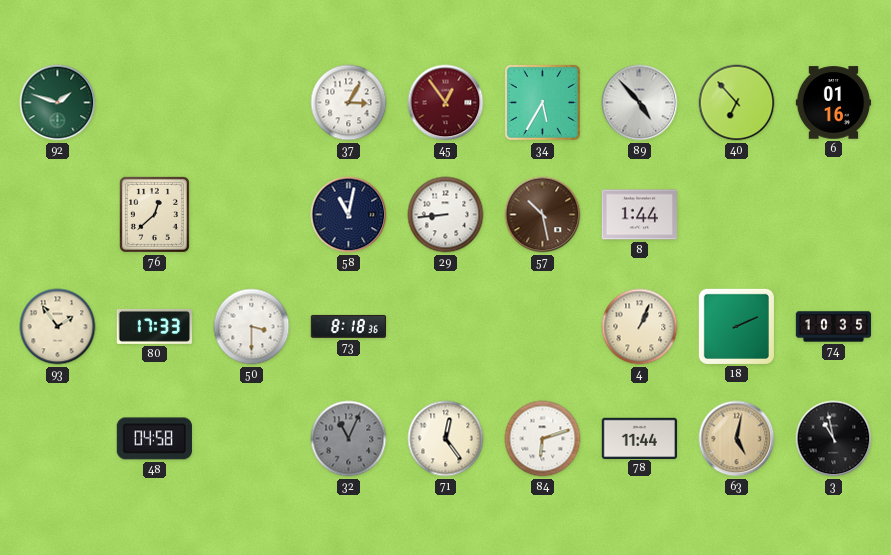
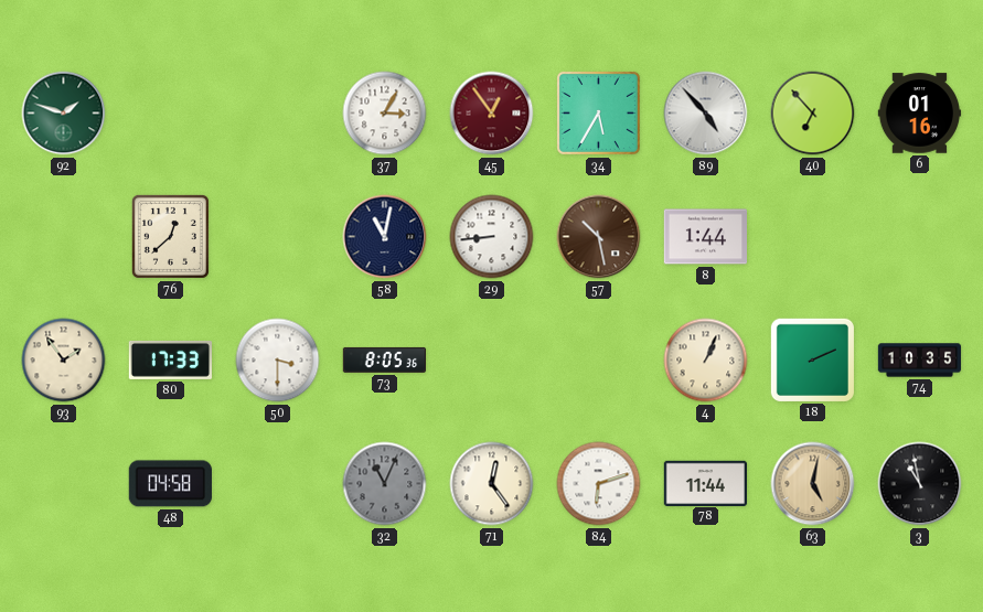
73: 8:18 -> 8:05
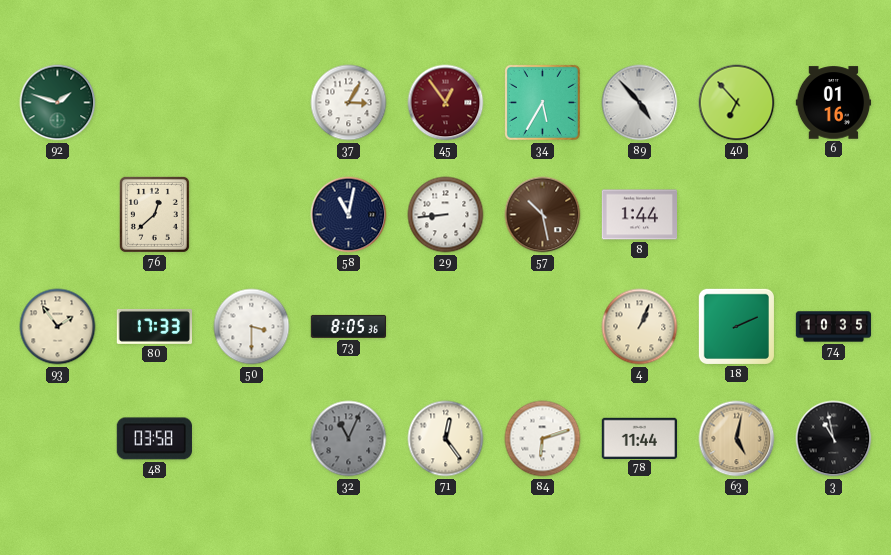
48: 04:58 -> 03:58
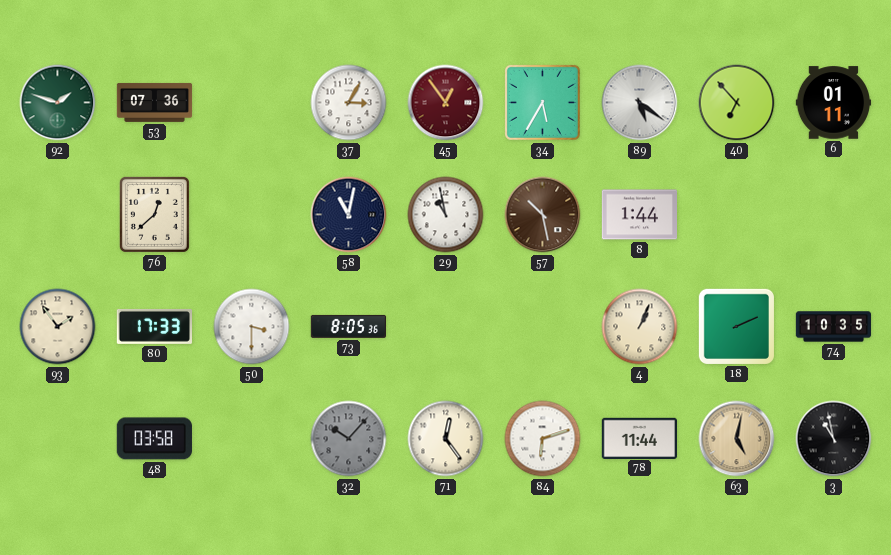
53: none -> 07:36
89: 4:53 -> 5:21
6: 01:16 -> 01:11
29: 8:44 -> 10:58
32: 11:04 -> 10:07
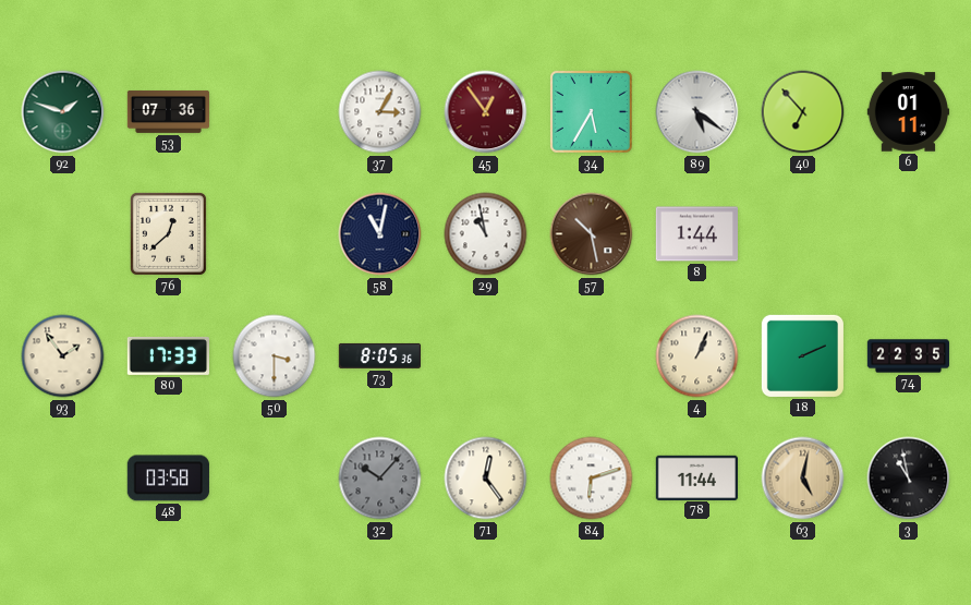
74: 10:35 -> 22:35
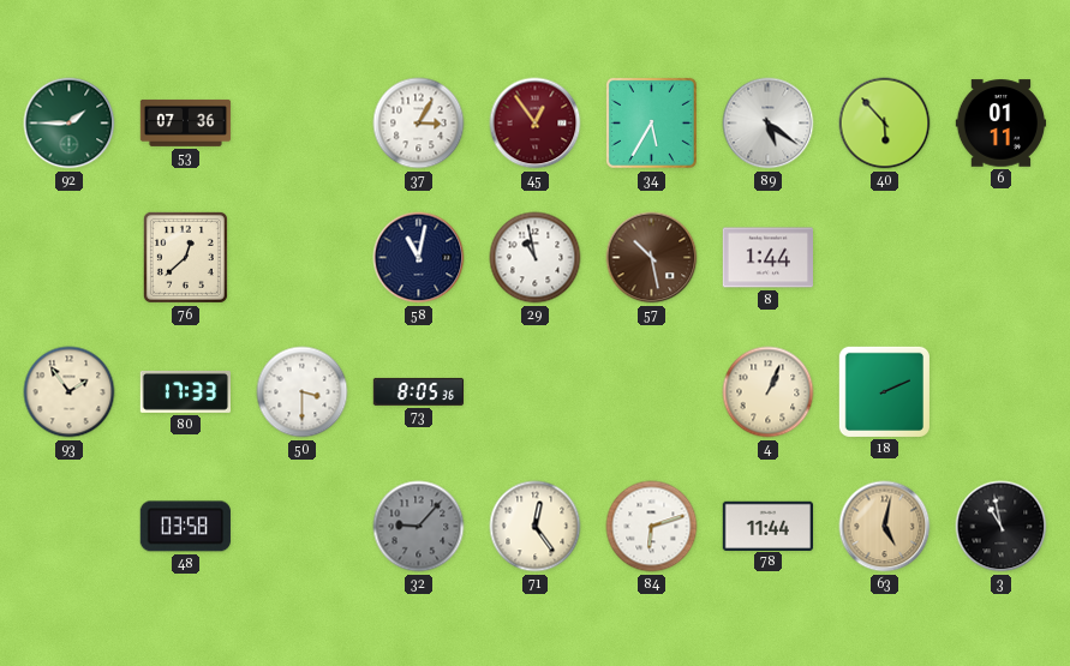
92: 1:48 -> 1:45
40: 6:53 -> 5:53
74: 22:35 -> none
32: 10:07 -> 9:07
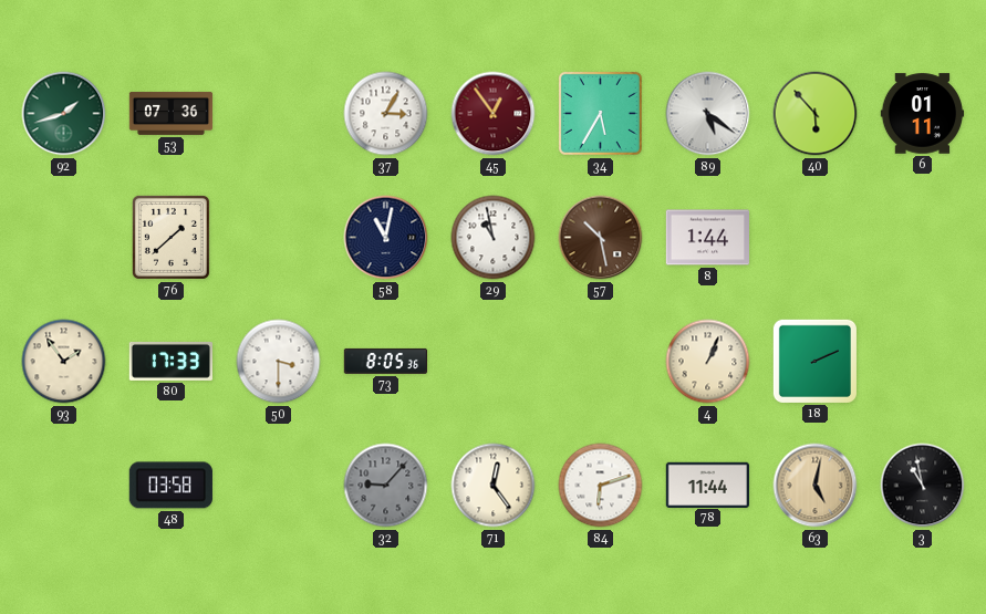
92: 1:45 -> 1:42
76: 12:38 -> 1:38
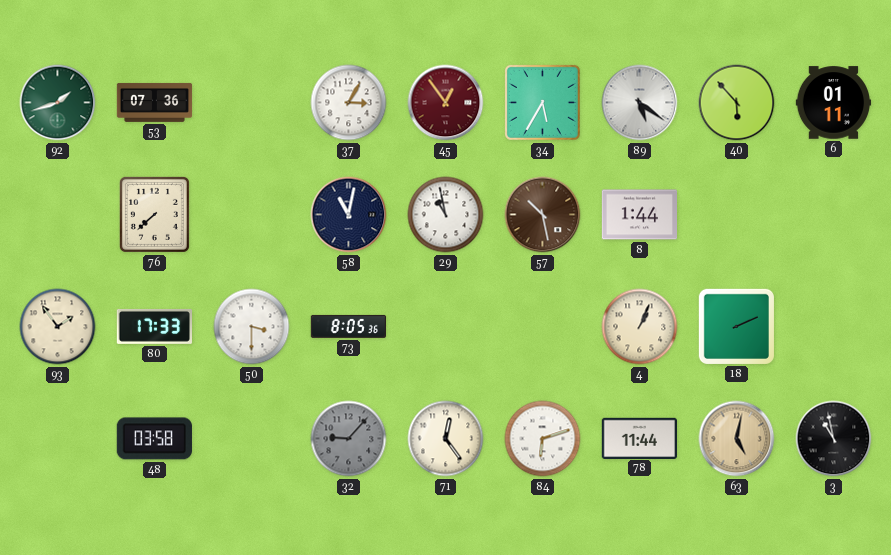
76: 1:38 -> 7:38
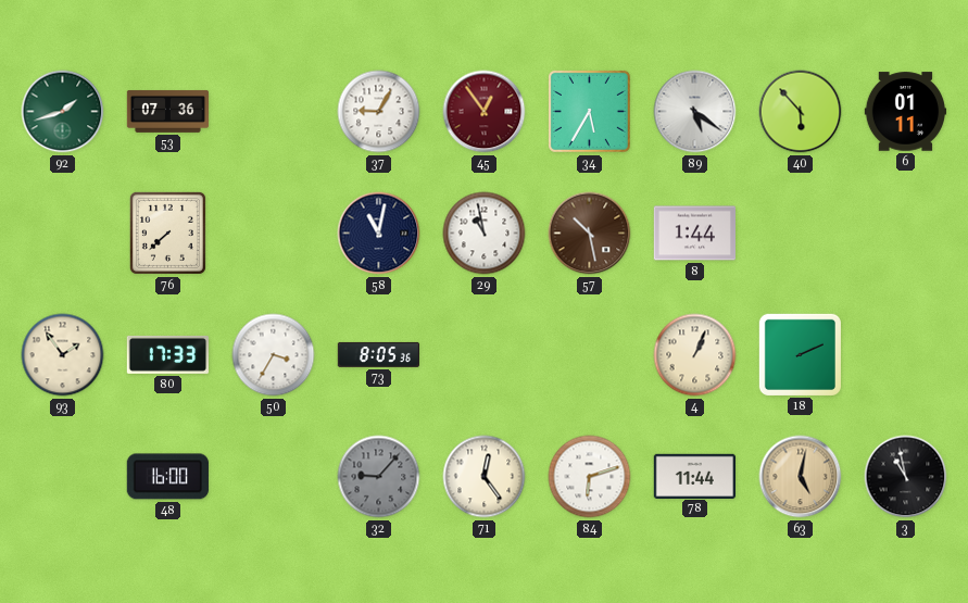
37: 3:05 -> 9:05
50: 3:30 -> 3:35
48: 03:58 -> 16:00
